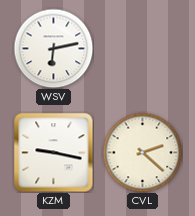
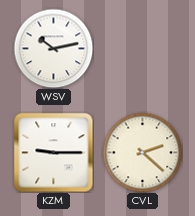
WSV: 6:13 -> 10:13
KZM: 9:17 -> 9:15
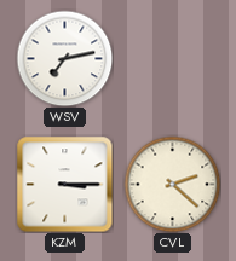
WSV: 10:13 -> 7:13
KZM: 9:15 -> 3:15
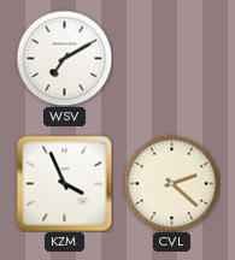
WSV: 7:13 -> 7:10
KZM: 3:15 -> 3:56
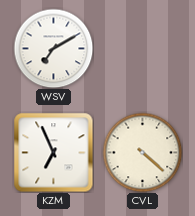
KZM: 3:56 -> 6:56
CVL: 2:22 -> 4:22
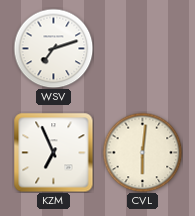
WSV: 7:10 -> 7:12
CVL: 4:22 -> 6:01
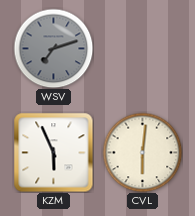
WSV dial: white -> grey
KZM: 6:56 -> 5:56
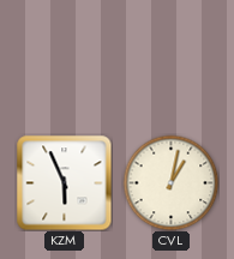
WSV: 7:12 -> none
CVL: 6:01 -> 1:02
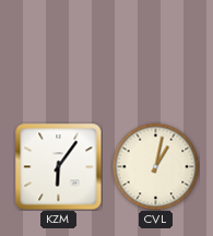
KZM: 5:56 -> 6:06
